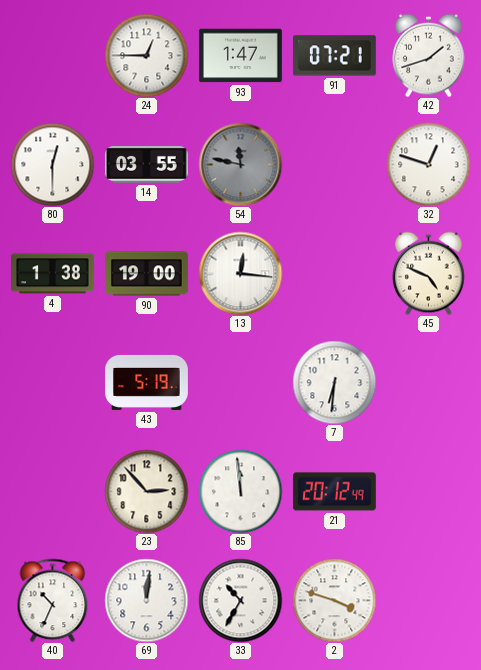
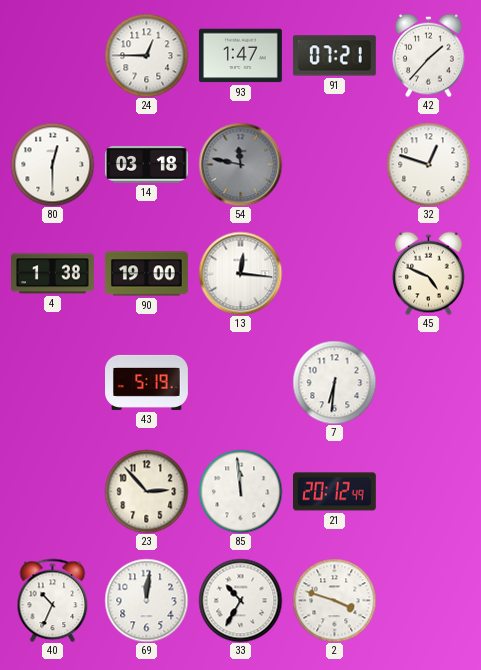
42: 1:42 -> 1:37
14: 03:55 -> 03:18
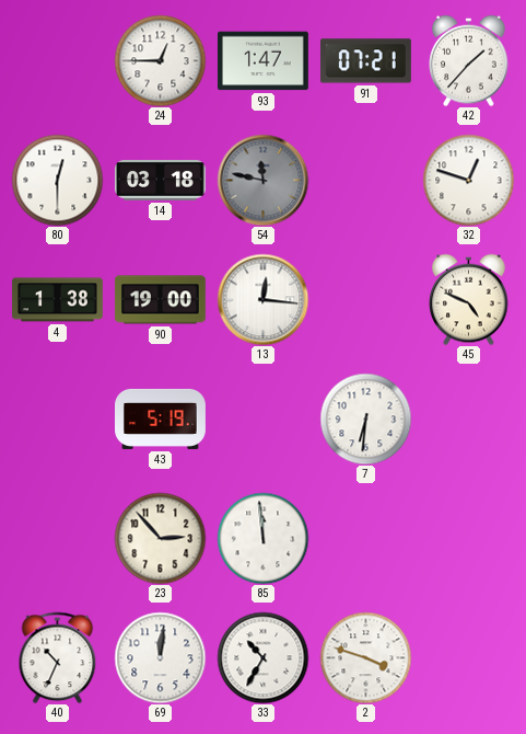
21: 20:12 -> none
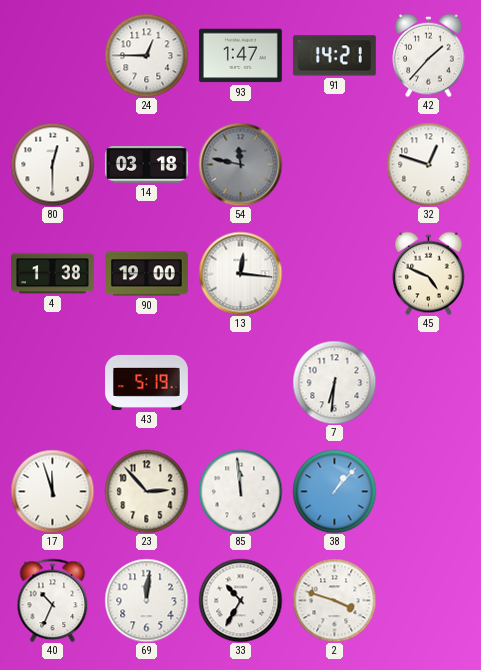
91: 07:21 -> 14:21
17: none -> 11:57
38: none -> 1:07
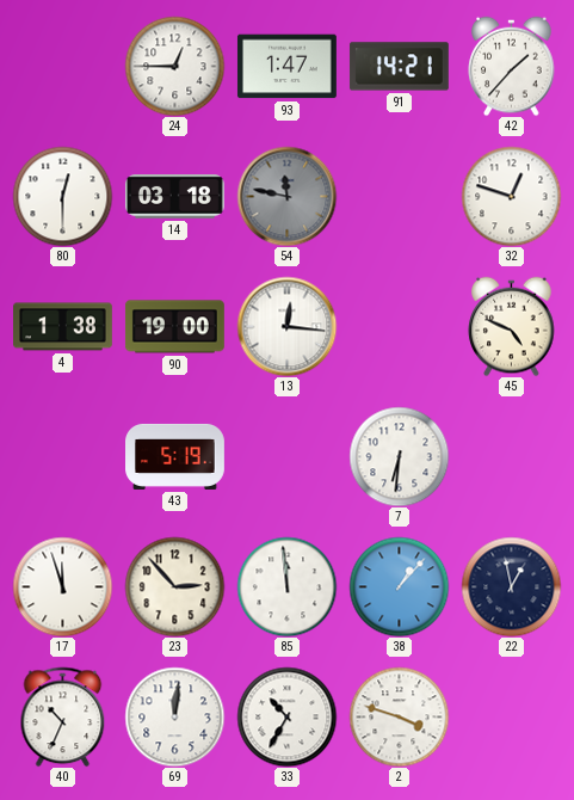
22: none -> 12:58
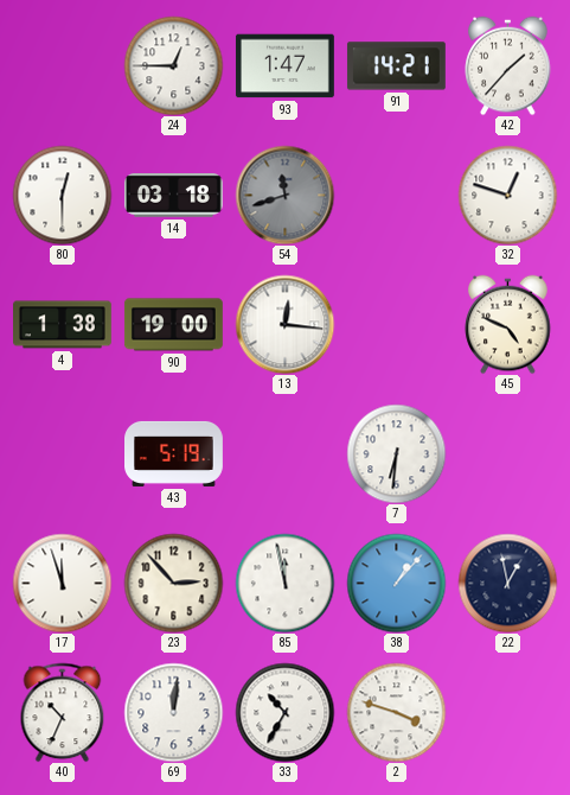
54: 11:47 -> 11:42
85: 11:59 -> 11:58
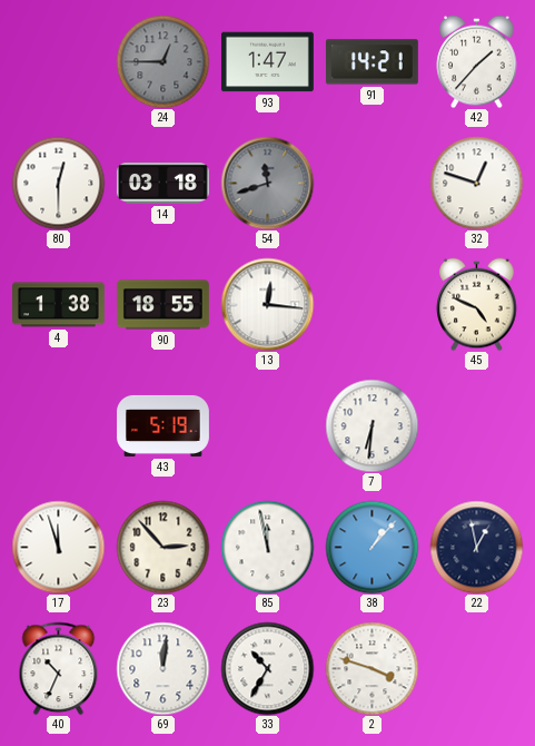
24 dial: white -> grey
90: 19:00 -> 18:55
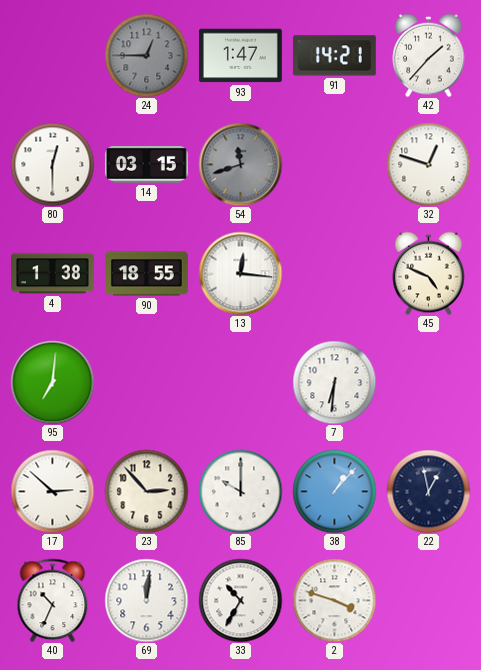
14: 03:18 -> 03:15
95: none -> 7:01
43: 5:19 -> none
17: 11:57 -> 2:52
85: 11:58 -> 10:00
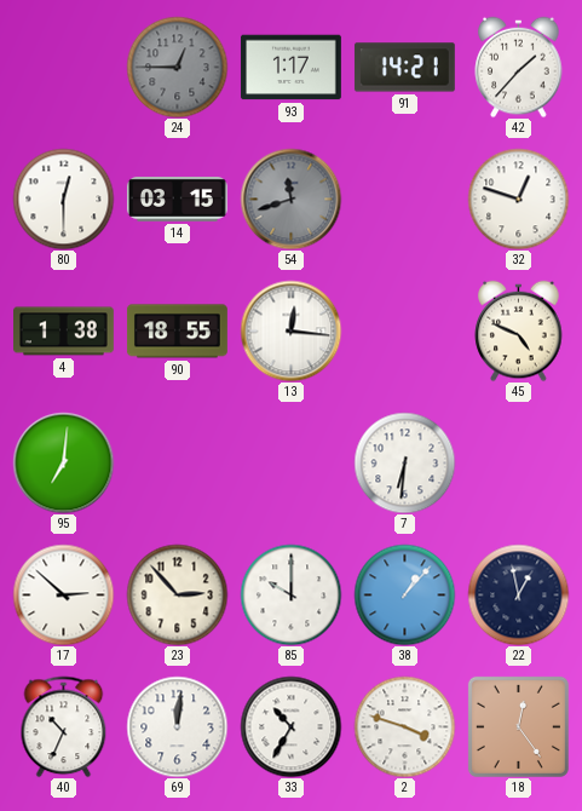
93: 1:47 -> 1:17
18: none -> 12:24
